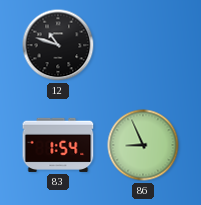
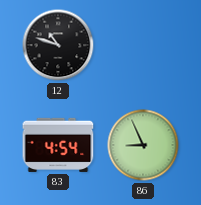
83: 1:54 -> 4:54
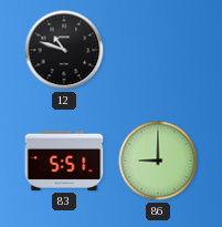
83: 4:54 -> 5:51
86: 8:56 -> 9:00
